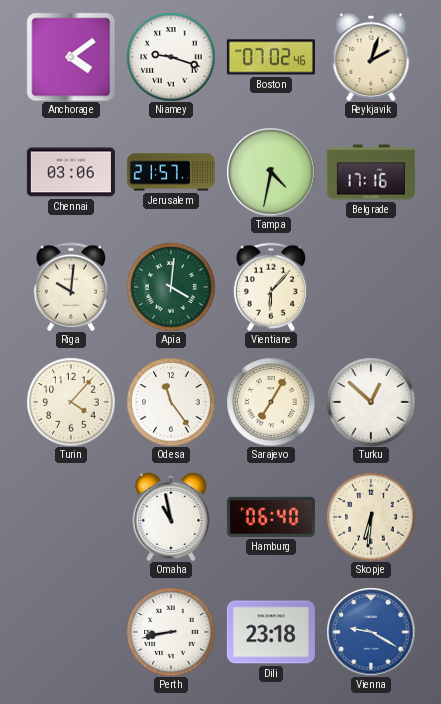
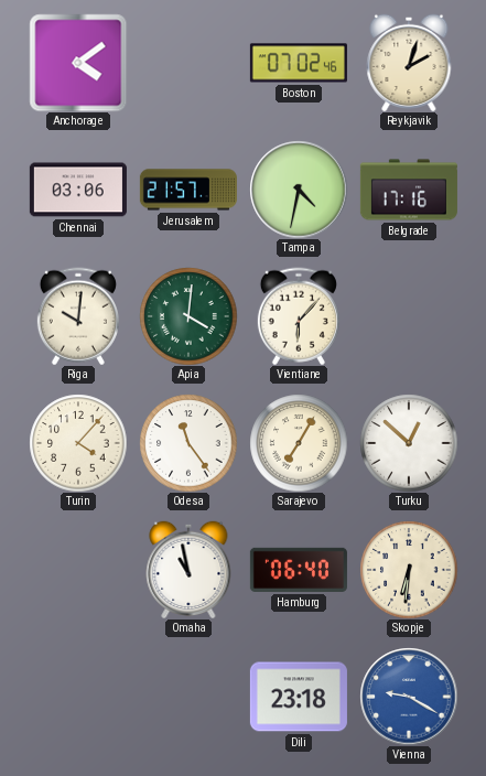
Niamey: 9:18 -> none
Perth: 8:43 -> none
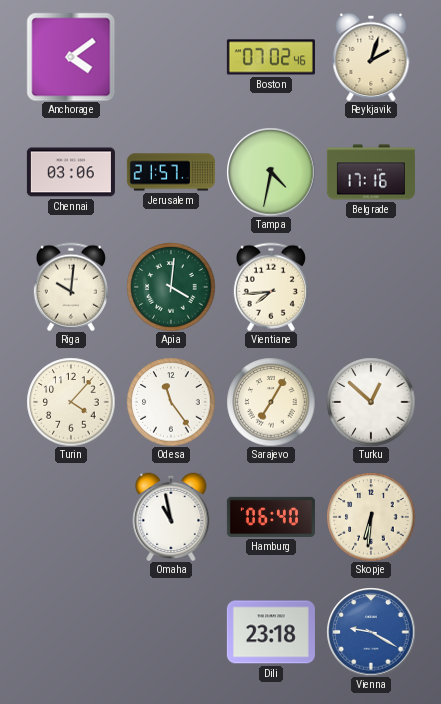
Vientiane: 6:07 -> 7:44
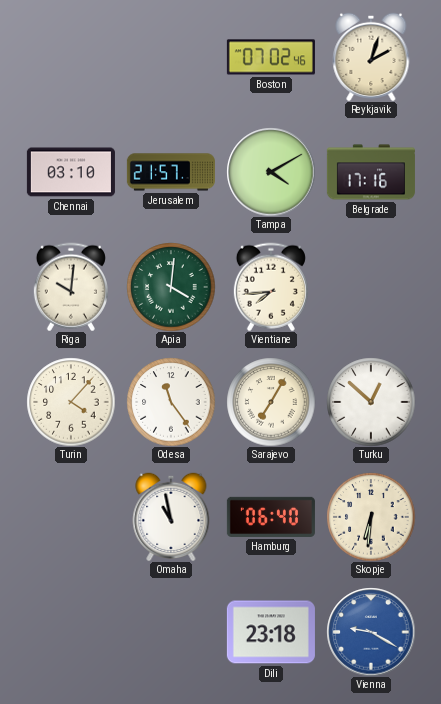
Anchorage: 4:09 -> none
Chennai: 03:06 -> 03:10
Tampa: 4:32 -> 4:10
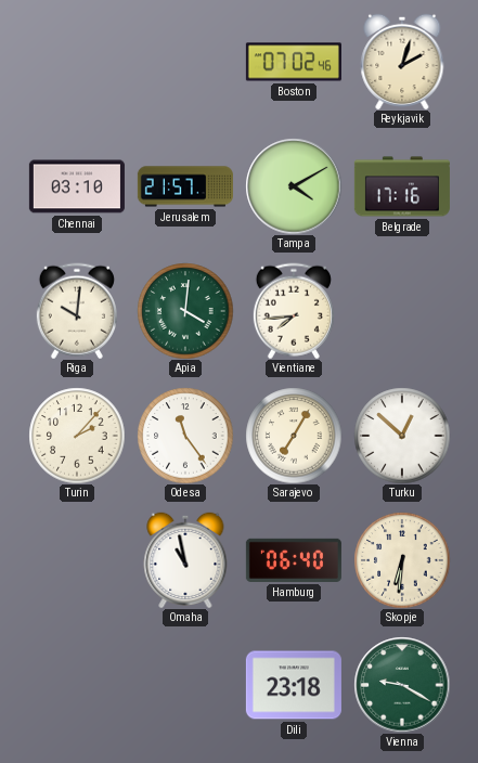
Turin: 4:07 -> 2:07
Vienna dial: blue -> green
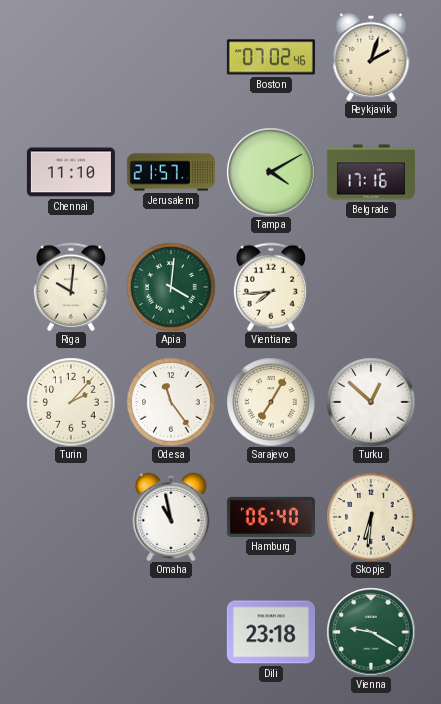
Chennai: 03:10 -> 11:10
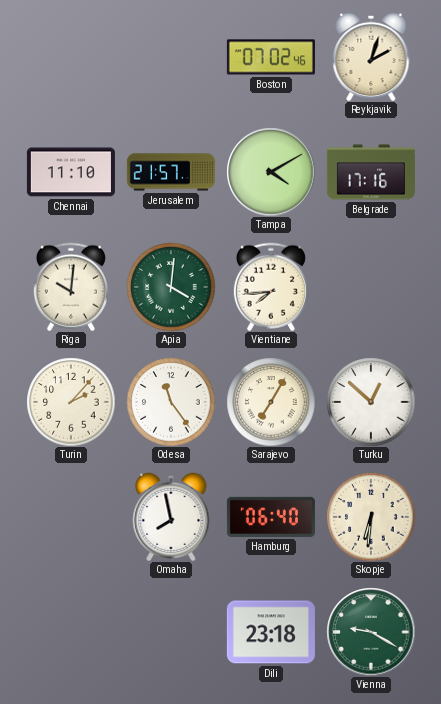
Omaha: 10:58 -> 7:58
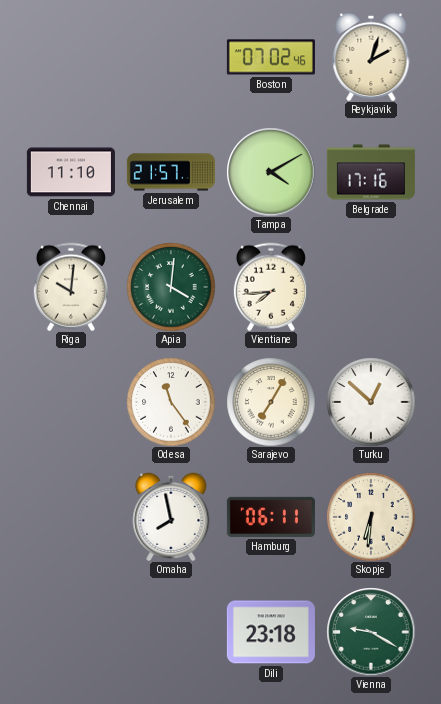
Turin: 2:07 -> none
Hamburg: 06:40 -> 06:11
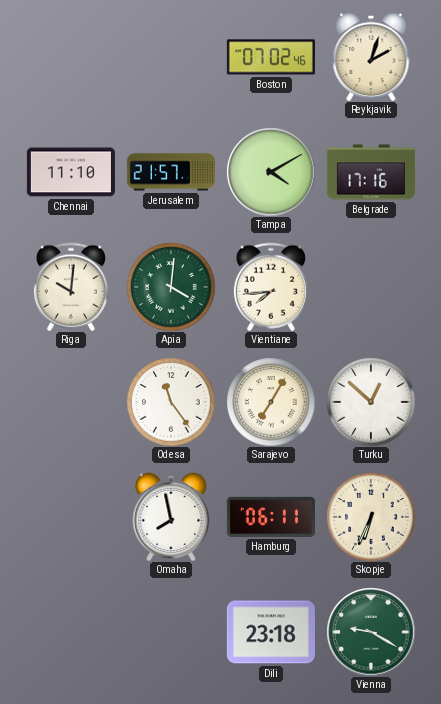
Skopje: 6:31 -> 6:34
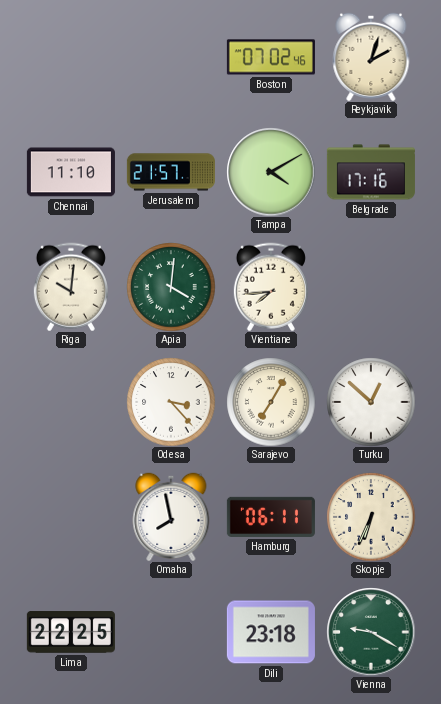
Odesa: 11:24 -> 3:23
Lima: none -> 22:25
